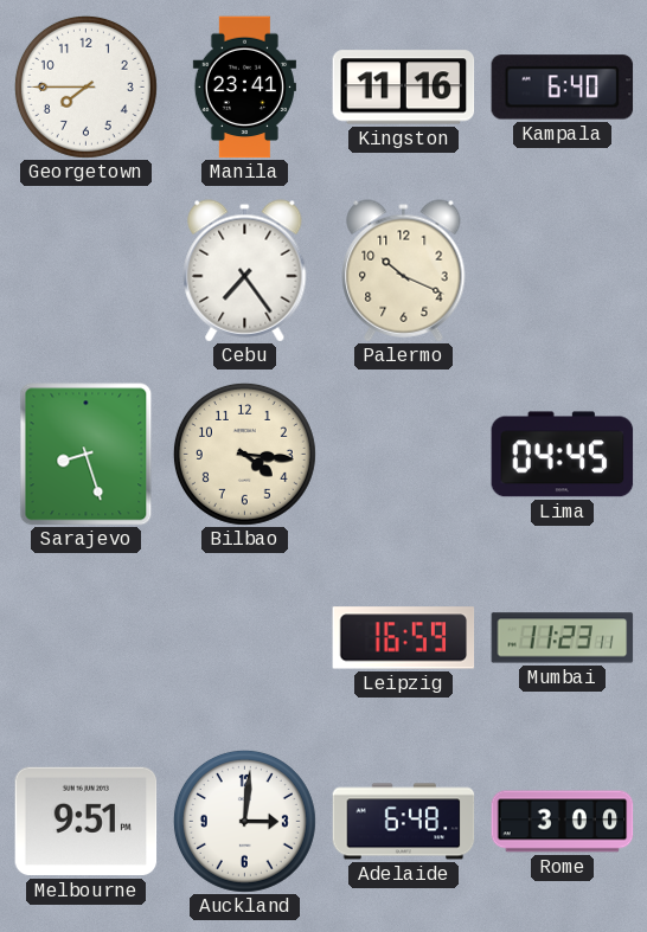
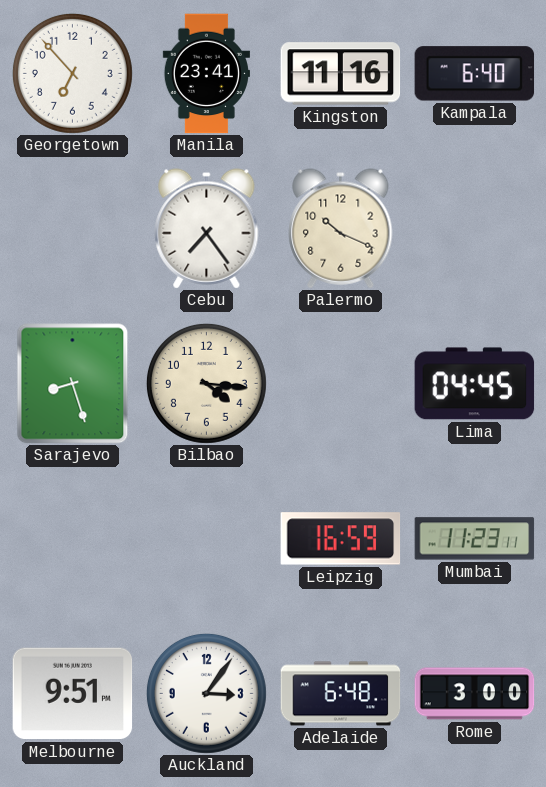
Georgetown: 7:45 -> 6:53
Auckland: 3:01 -> 3:06
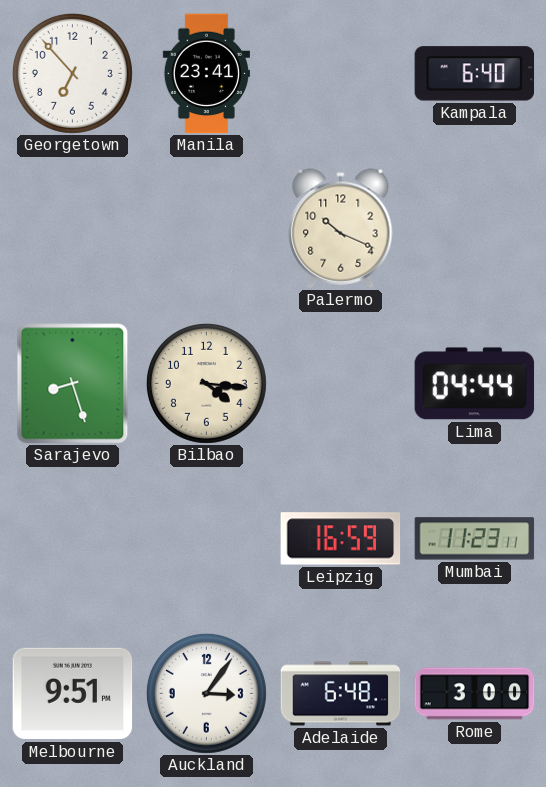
Kingston: 11:16 -> none
Cebu: 7:24 -> none
Lima: 04:45 -> 04:44
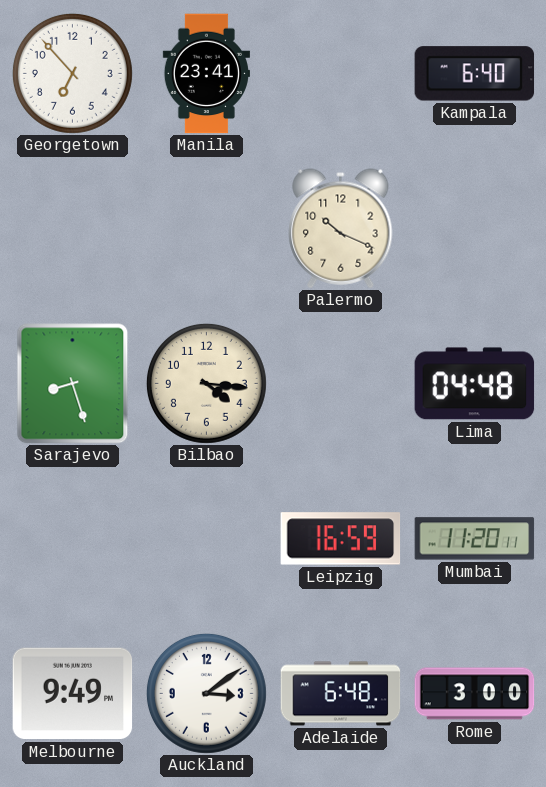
Lima: 04:44 -> 04:48
Mumbai: 11:23 -> 11:20
Melbourne: 9:51 -> 9:49
Auckland: 3:06 -> 3:09
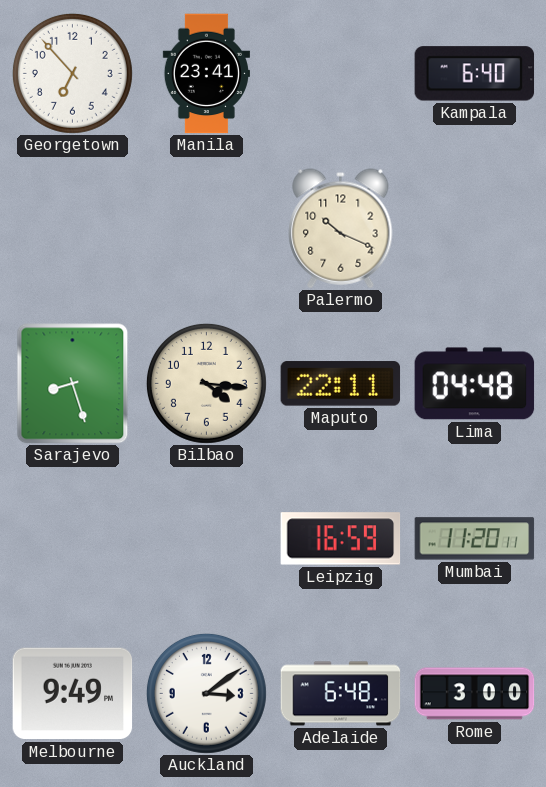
Maputo: none -> 22:11
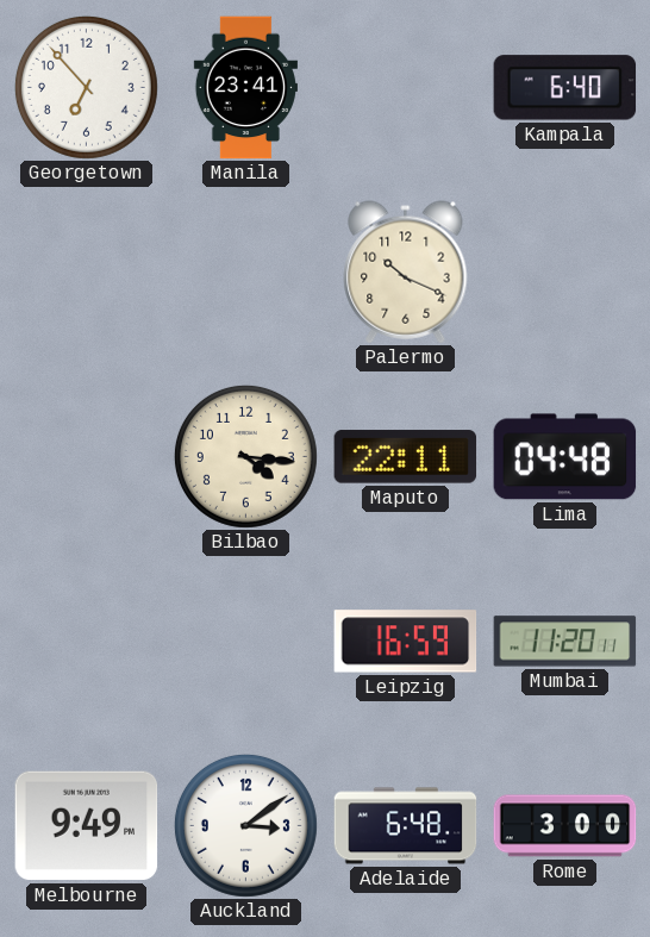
Sarajevo: 8:27 -> none
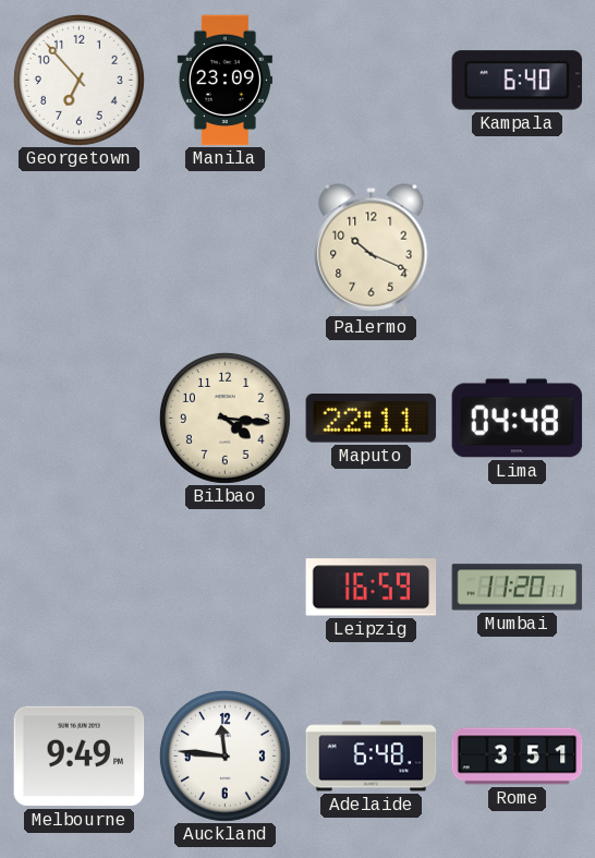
Manila: 23:41 -> 23:09
Auckland: 3:09 -> 11:46
Rome: 3:00 -> 3:51
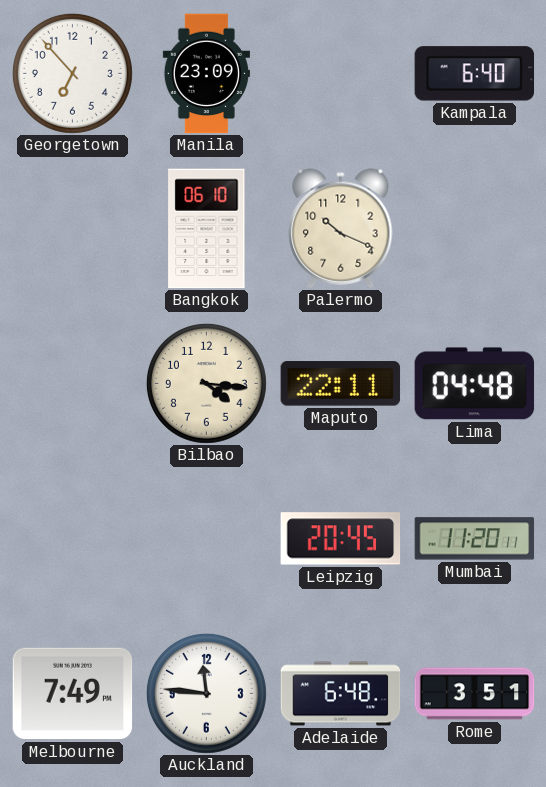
Bangkok: none -> 06:10
Leipzig: 16:59 -> 20:45
Melbourne: 9:49 -> 7:49
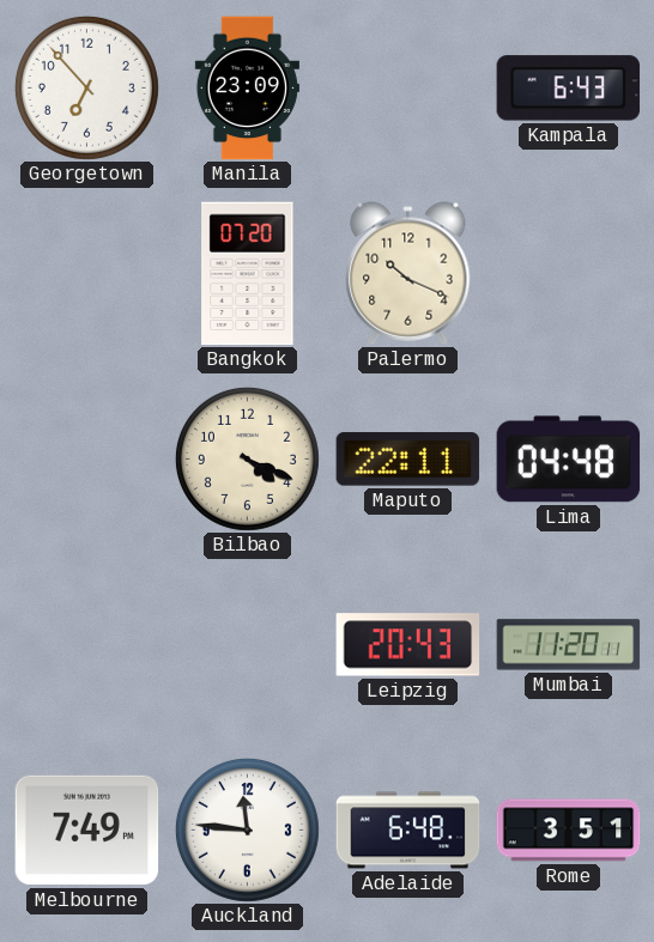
Kampala: 6:40 -> 6:43
Bangkok: 06:10 -> 07:20
Bilbao: 4:16 -> 4:19
Leipzig: 20:45 -> 20:43
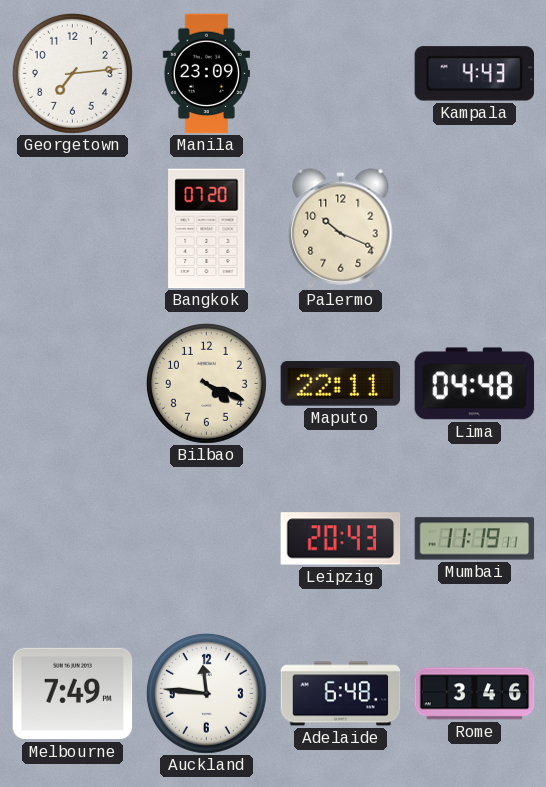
Georgetown: 6:53 -> 7:14
Kampala: 6:43 -> 4:43
Mumbai: 11:20 -> 11:19
Rome: 3:51 -> 3:46
